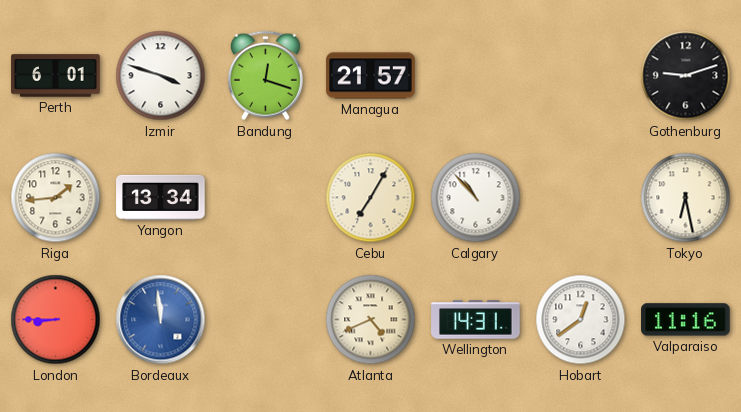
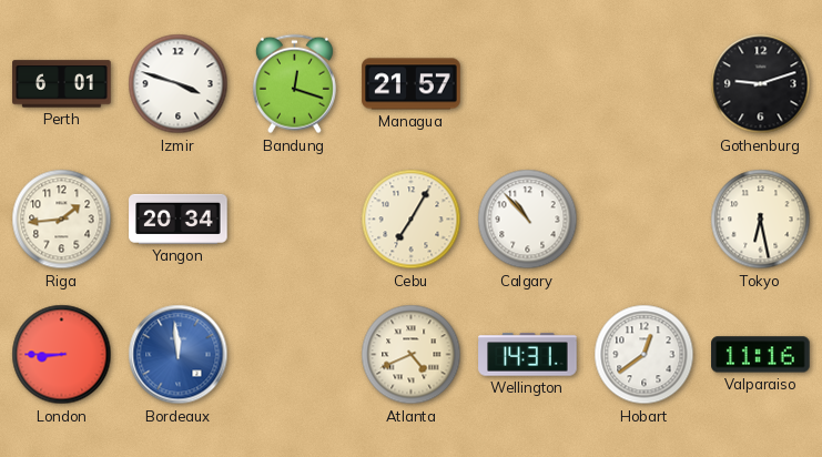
Yangon: 13:34 -> 20:34
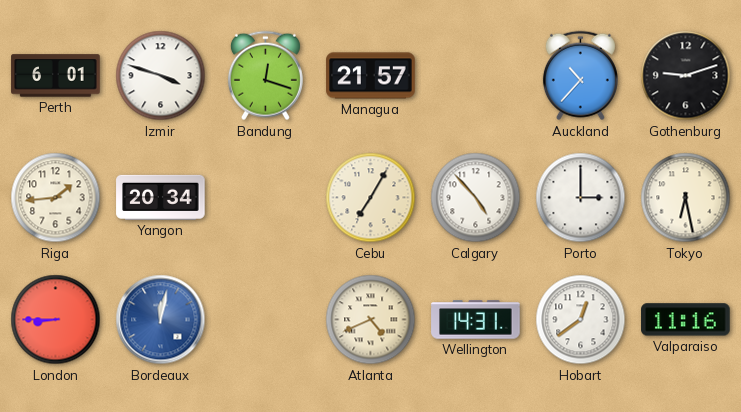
Auckland: none -> 10:37
Calgary: 10:53 -> 4:53
Porto: none -> 3:00
Bordeaux: 11:59 -> 12:02
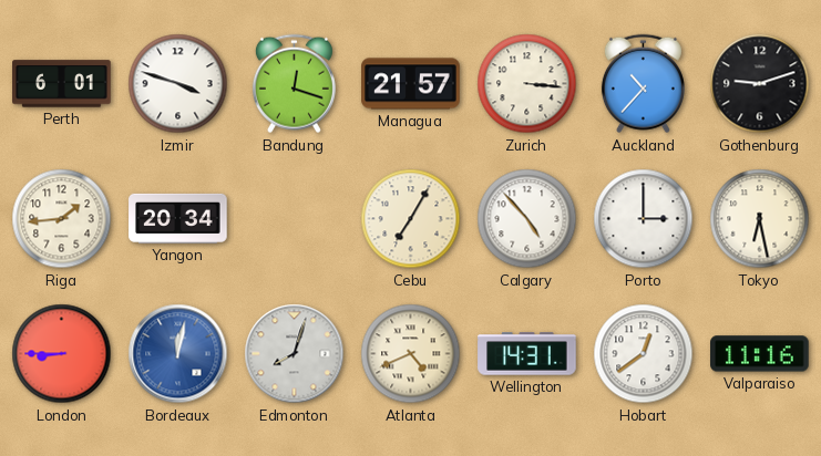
Zurich: none -> 3:16
Edmonton: none -> 8:03
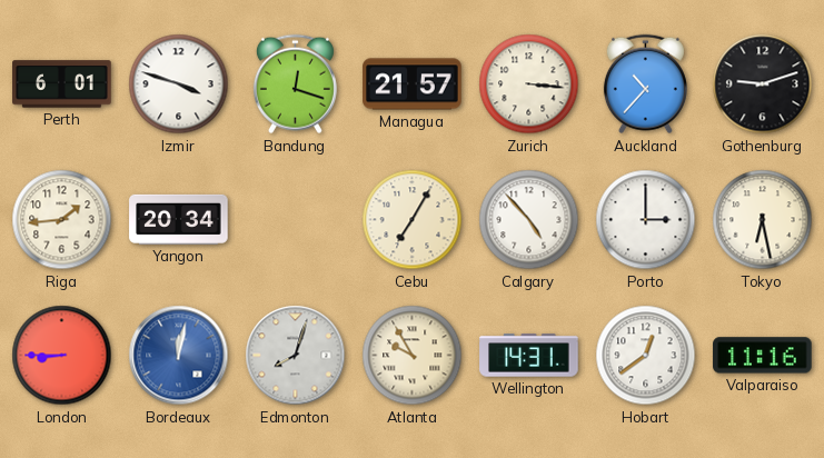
Atlanta: 4:41 -> 9:55
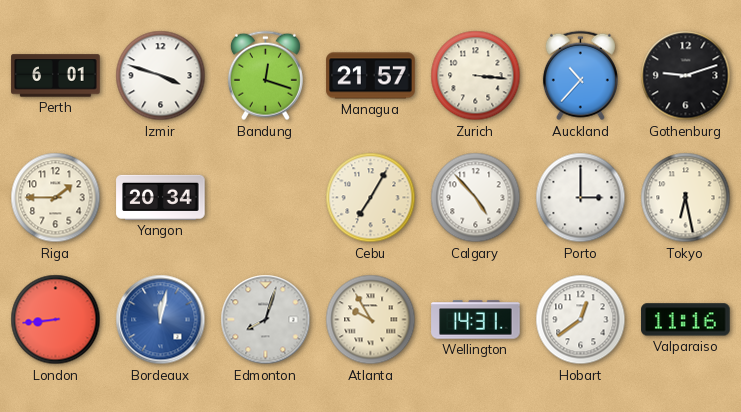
Riga: 1:44 -> 1:45
London: 8:45 -> 8:44
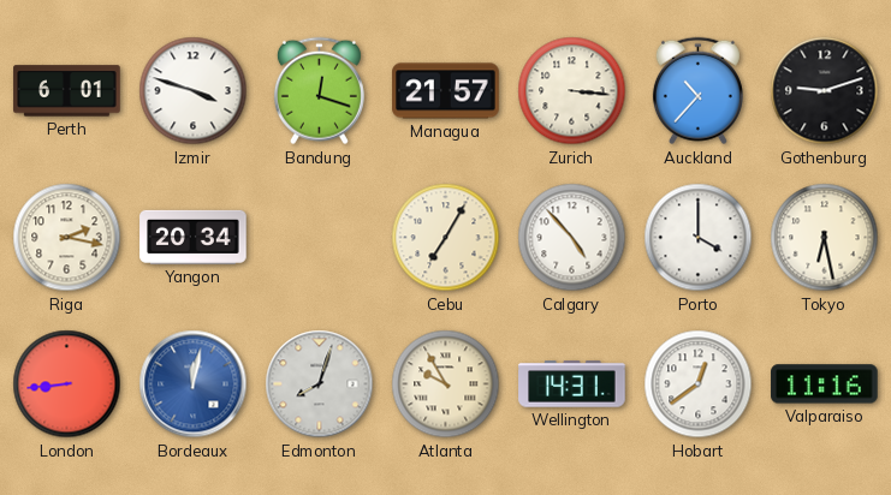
Riga: 1:45 -> 2:17
Porto: 3:00 -> 4:00
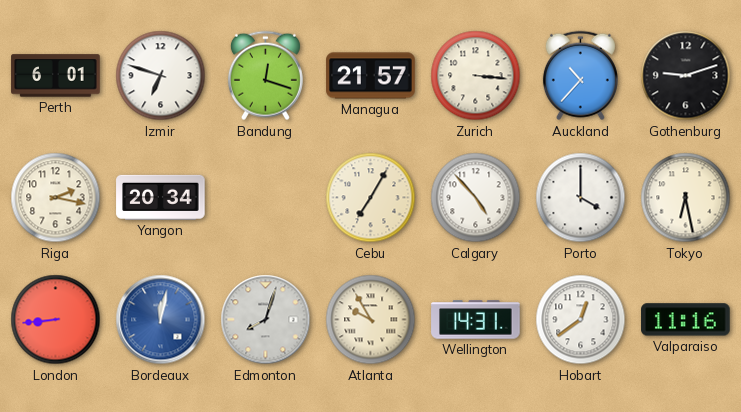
Izmir: 3:48 -> 6:48
